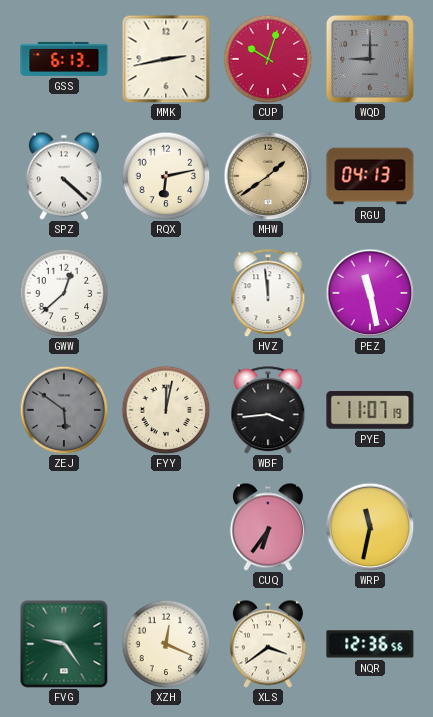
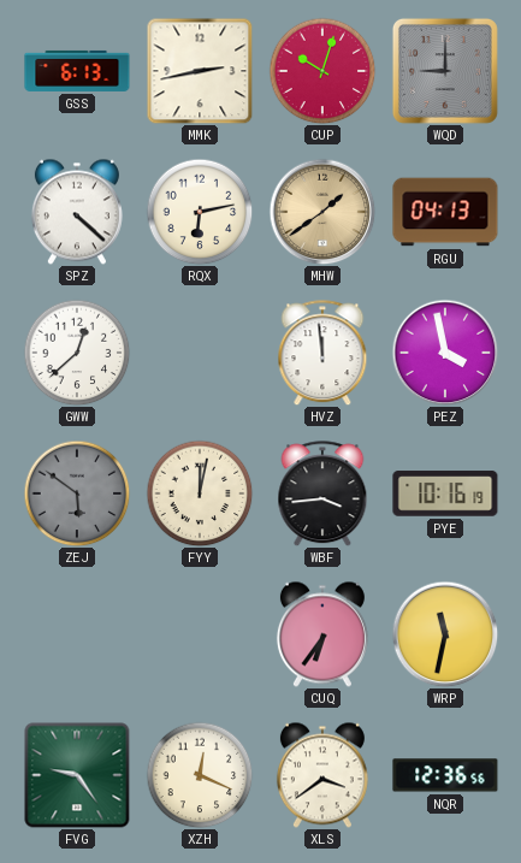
PEZ: 11:28 -> 3:58
PYE: 11:07 -> 10:16
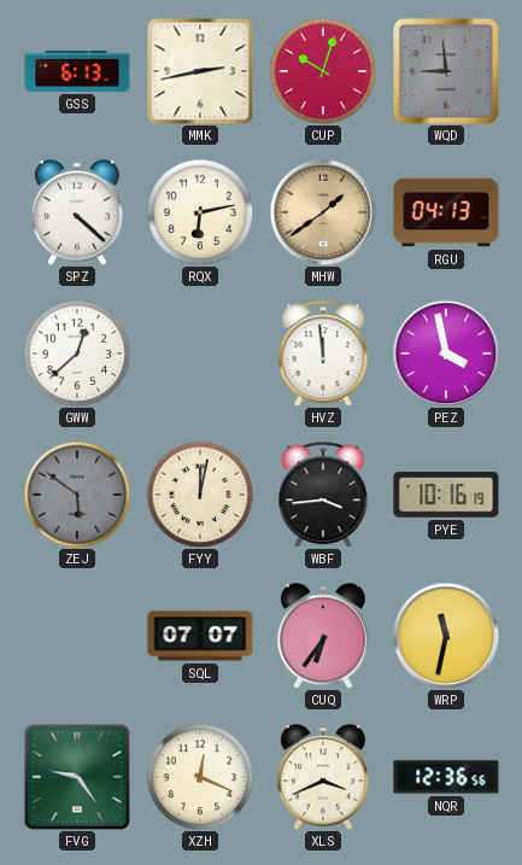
WQD: 9:00 -> 8:59
SQL: none -> 07:07
XLS: 3:39 -> 3:41
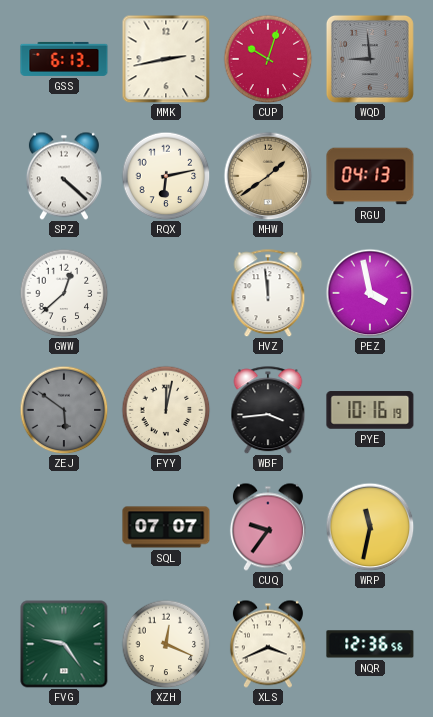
CUQ: 6:36 -> 9:36
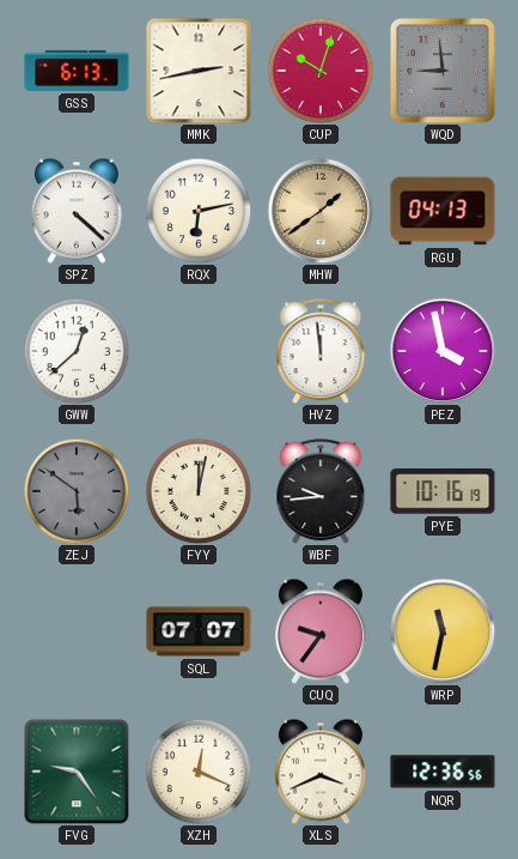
WBF: 3:44 -> 9:44
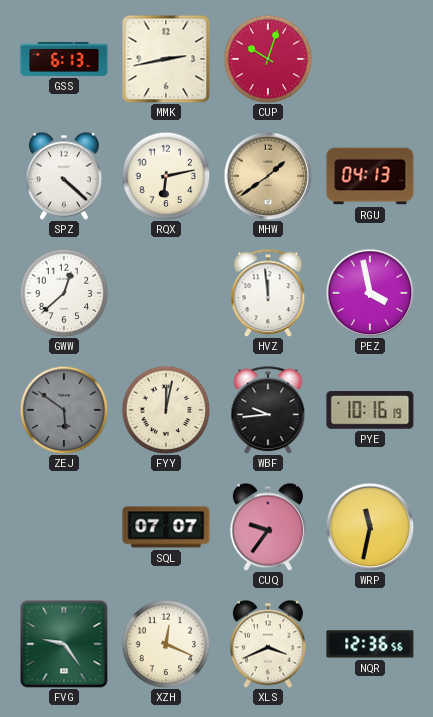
WQD: 8:59 -> none
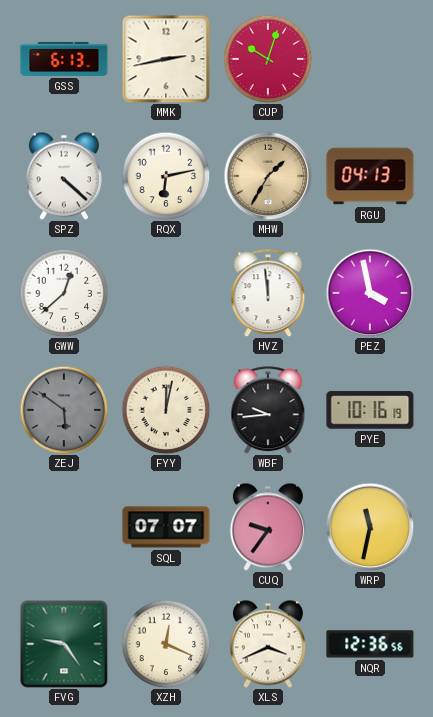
MHW: 1:39 -> 1:35
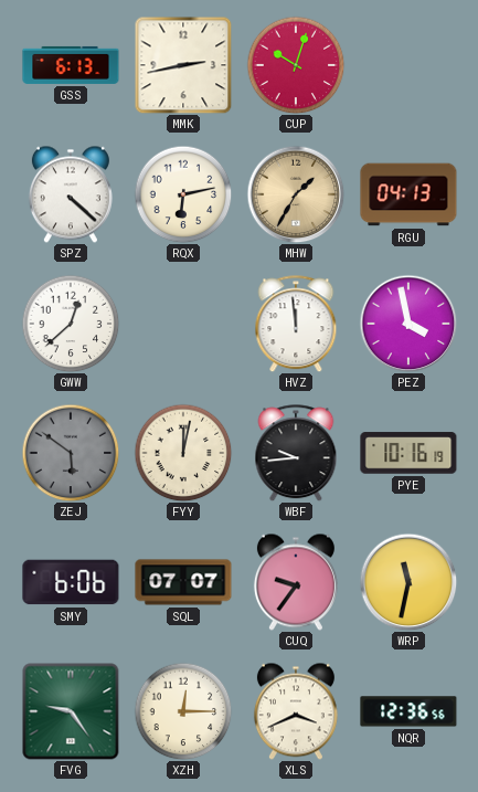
SMY: none -> 6:06
XZH: 12:19 -> 12:15
